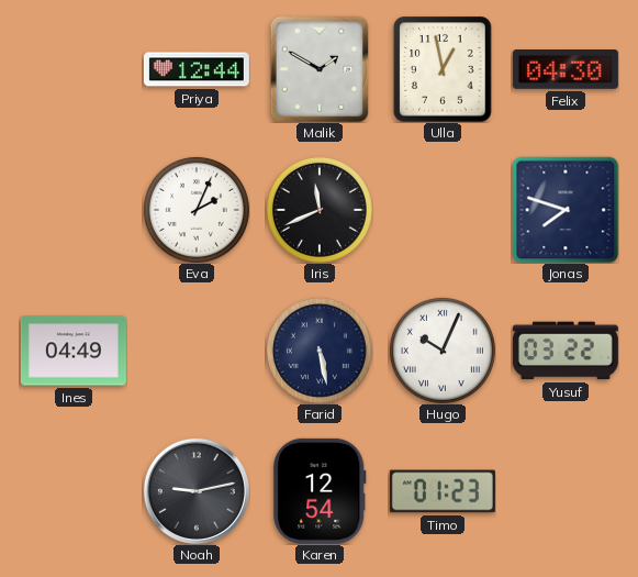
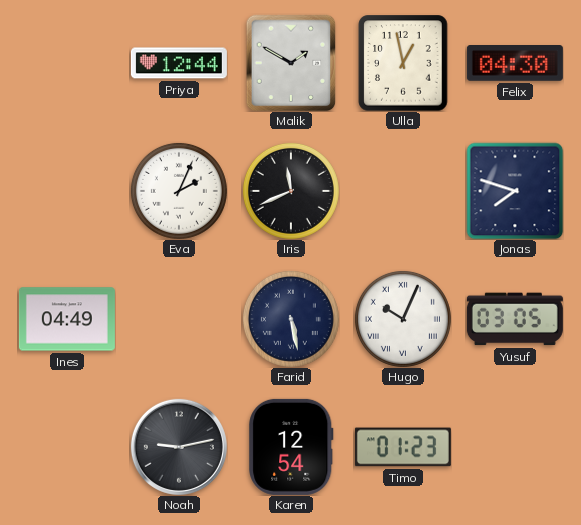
Yusuf: 03:22 -> 03:05
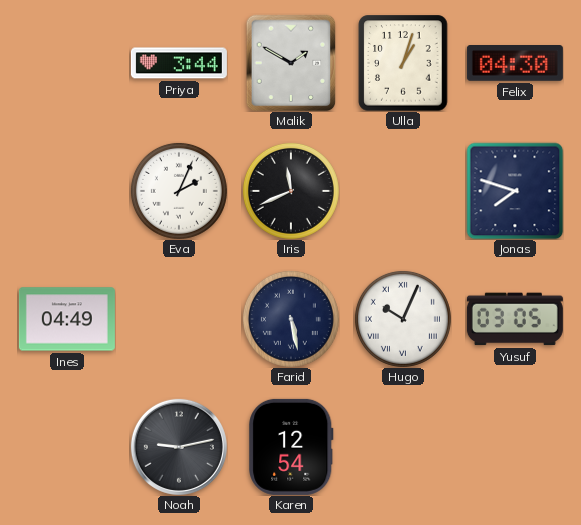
Priya: 12:44 -> 3:44
Ulla: 12:58 -> 1:03
Timo: 01:23 -> none
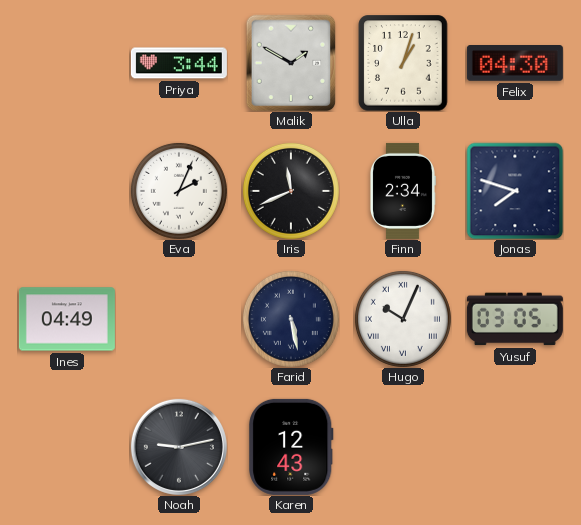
Finn: none -> 2:34
Karen: 12:54 -> 12:43
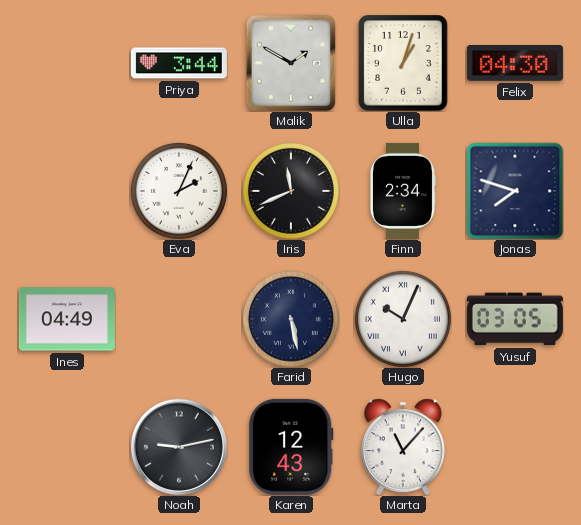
Marta: none -> 11:07
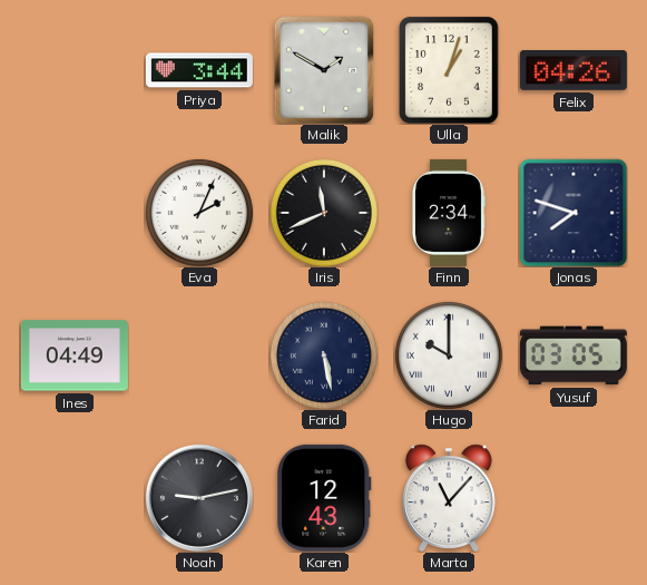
Felix: 04:30 -> 04:26
Hugo: 10:04 -> 10:00
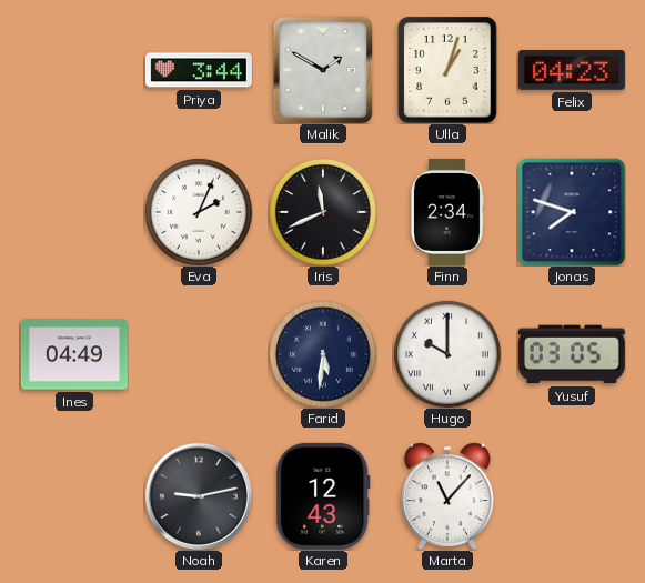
Felix: 04:26 -> 04:23
Farid: 5:28 -> 5:31
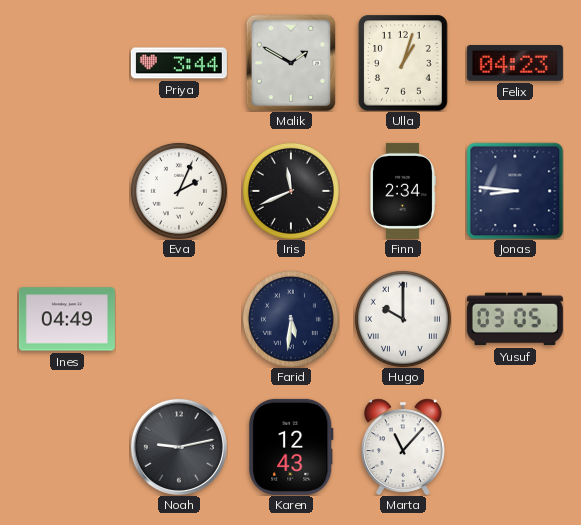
Jonas: 7:48 -> 8:46
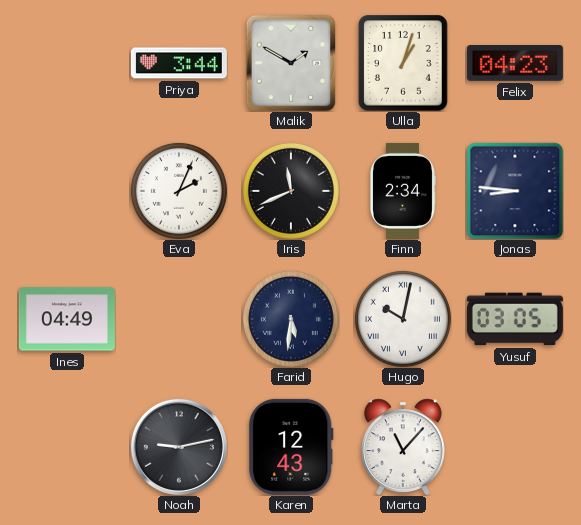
Hugo: 10:00 -> 10:02
